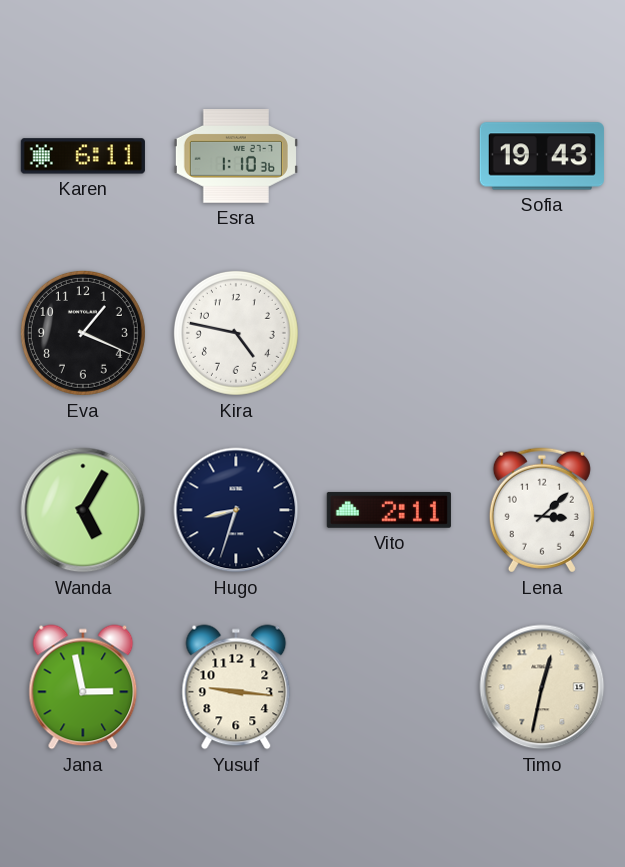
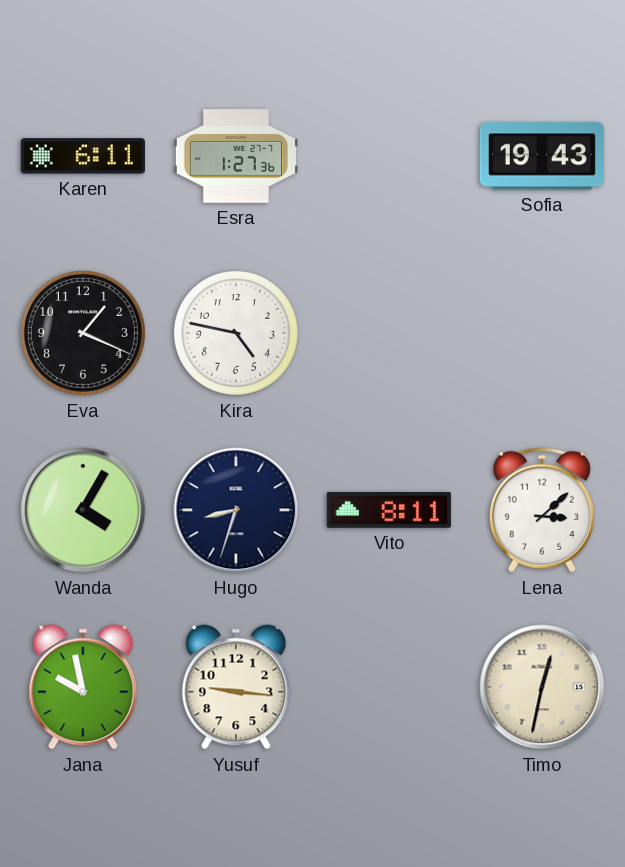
Esra: 1:10 -> 1:27
Wanda: 5:05 -> 4:05
Vito: 2:11 -> 8:11
Jana: 2:58 -> 9:58
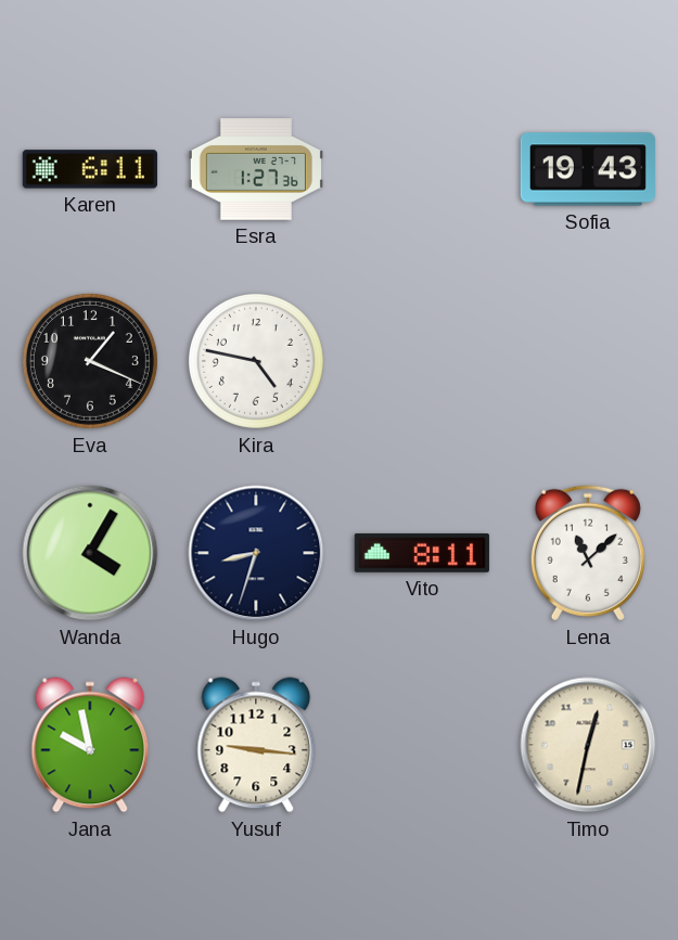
Lena: 3:08 -> 11:08
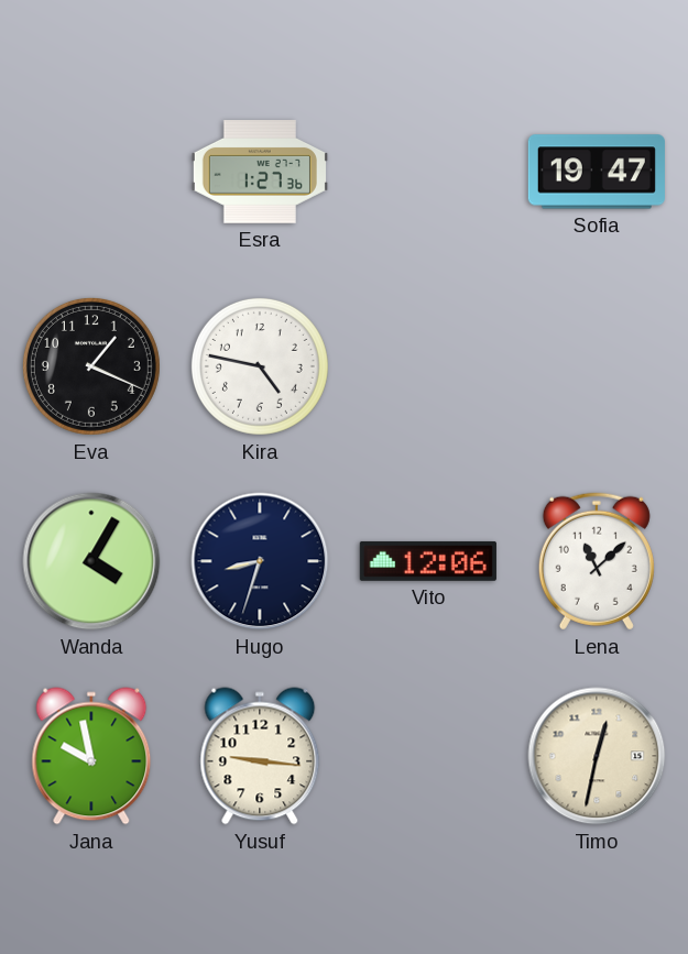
Karen: 6:11 -> none
Sofia: 19:43 -> 19:47
Vito: 8:11 -> 12:06
